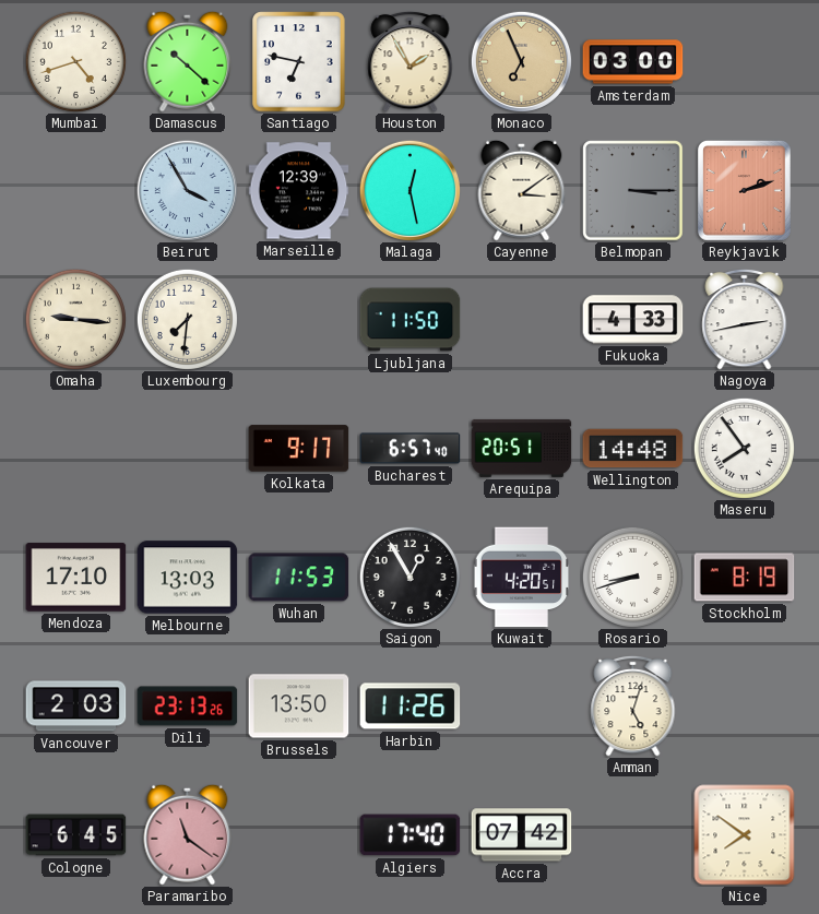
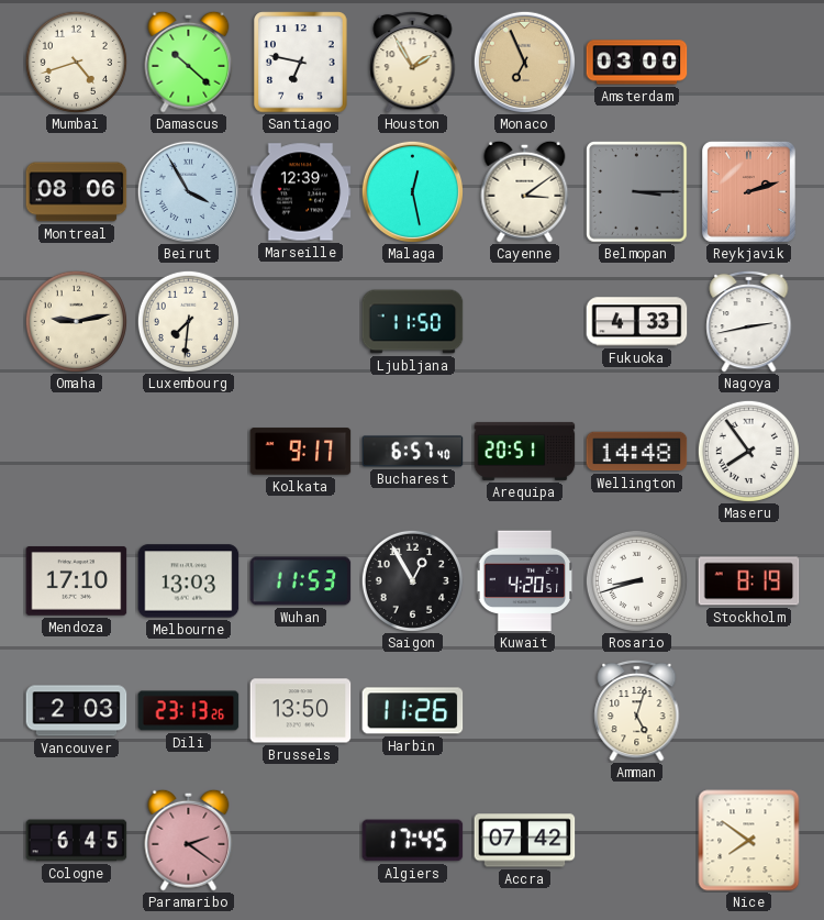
Montreal: none -> 08:06
Omaha: 9:16 -> 9:13
Paramaribo: 11:21 -> 2:21
Algiers: 17:40 -> 17:45
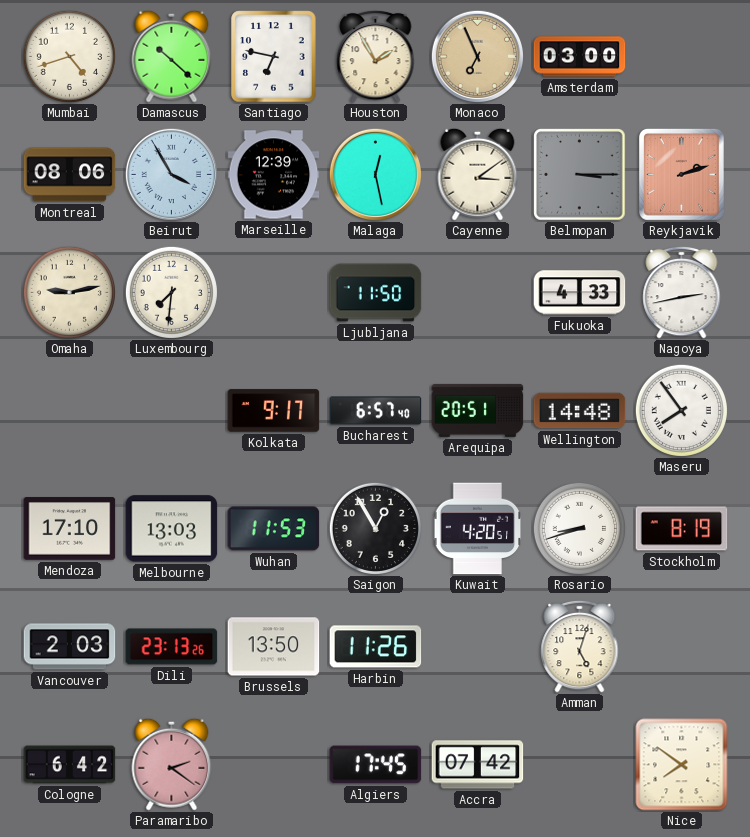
Cologne: 6:45 -> 6:42
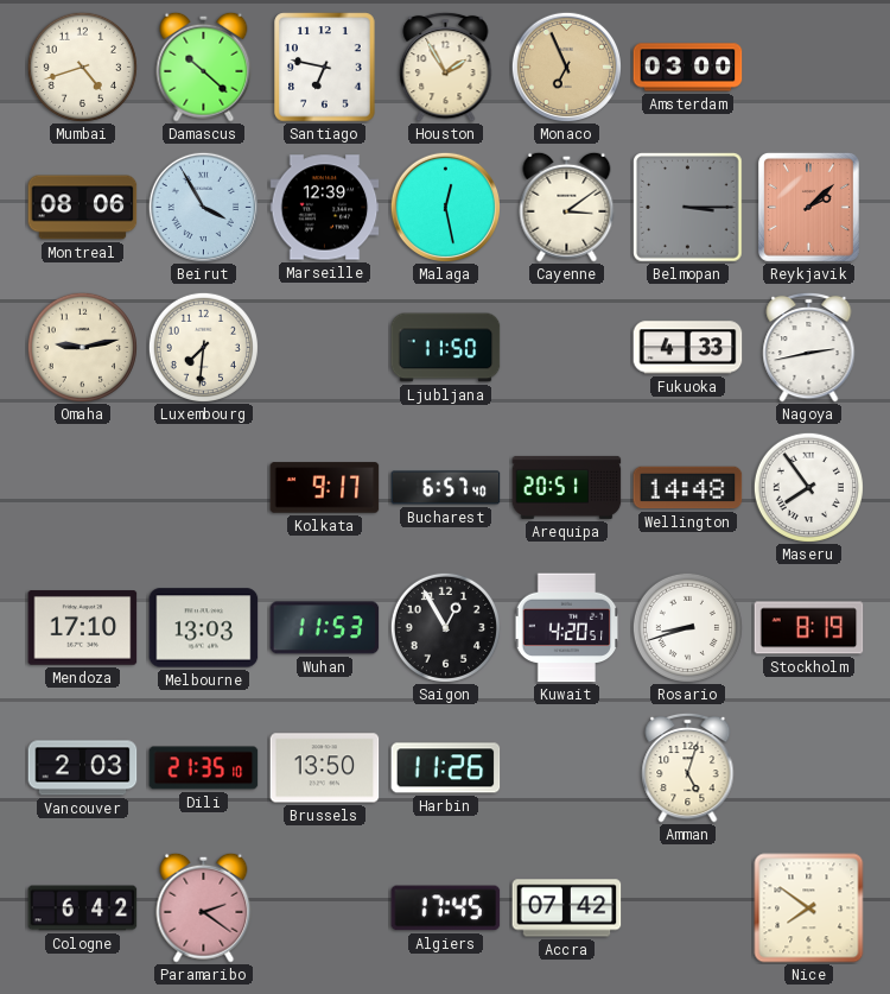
Reykjavik: 2:12 -> 2:08
Dili: 23:13 -> 21:35
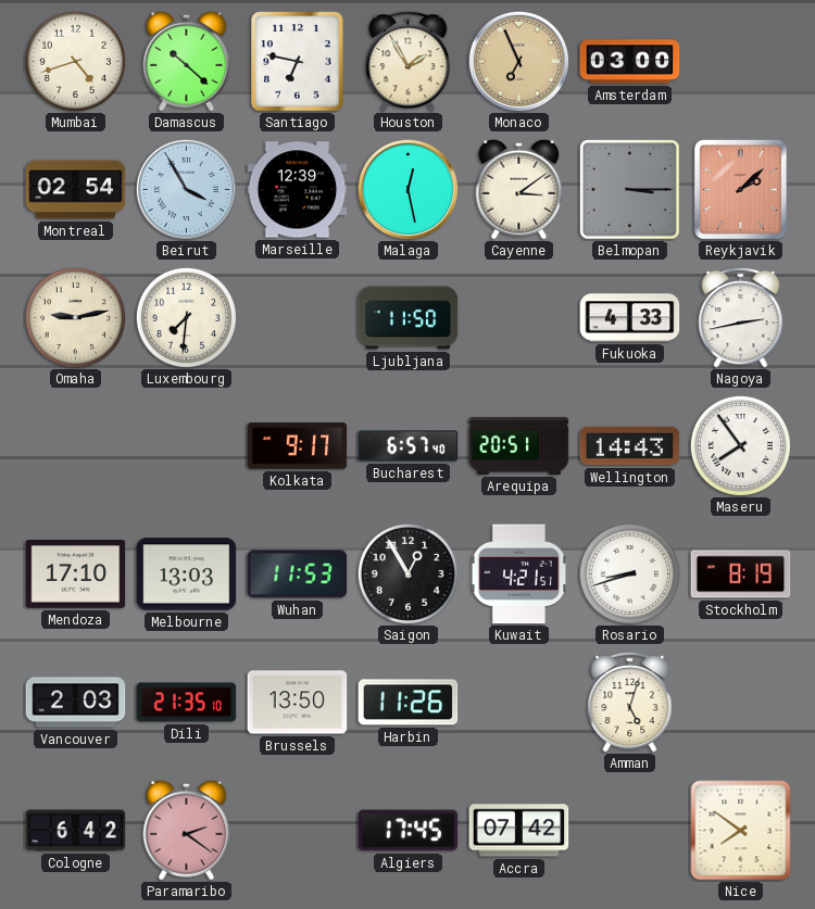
Montreal: 08:06 -> 02:54
Wellington: 14:48 -> 14:43
Kuwait: 4:20 -> 4:21
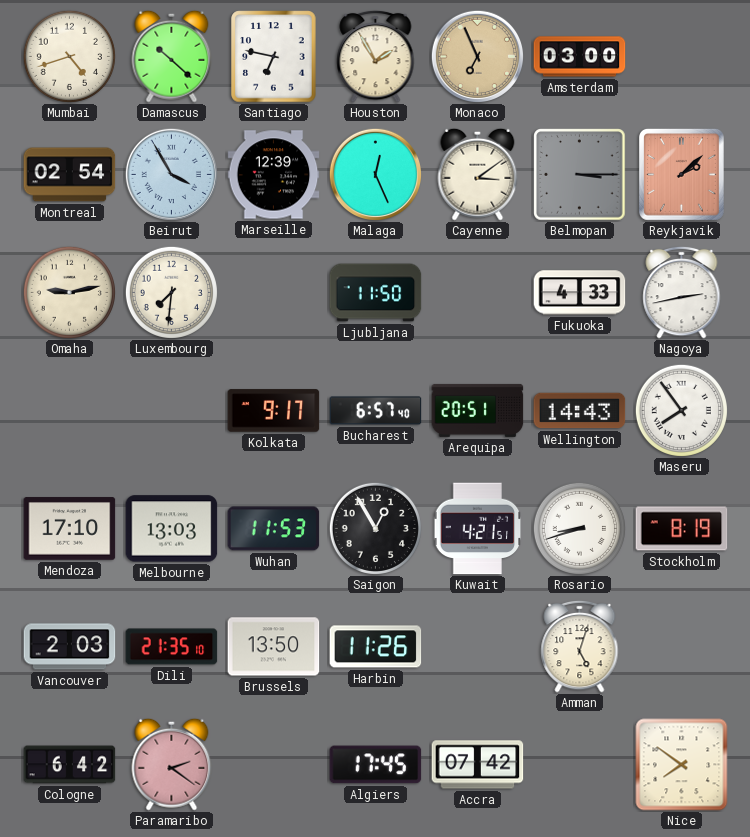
Malaga: 12:28 -> 12:26
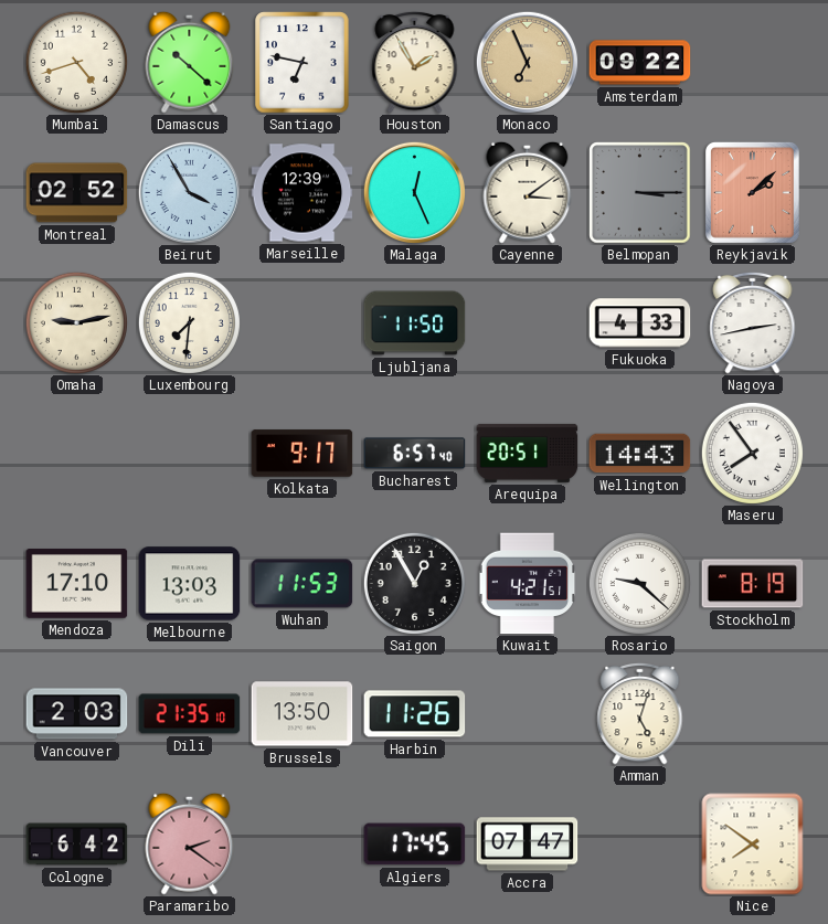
Amsterdam: 03:00 -> 09:22
Montreal: 02:54 -> 02:52
Rosario: 8:42 -> 9:22
Accra: 07:42 -> 07:47
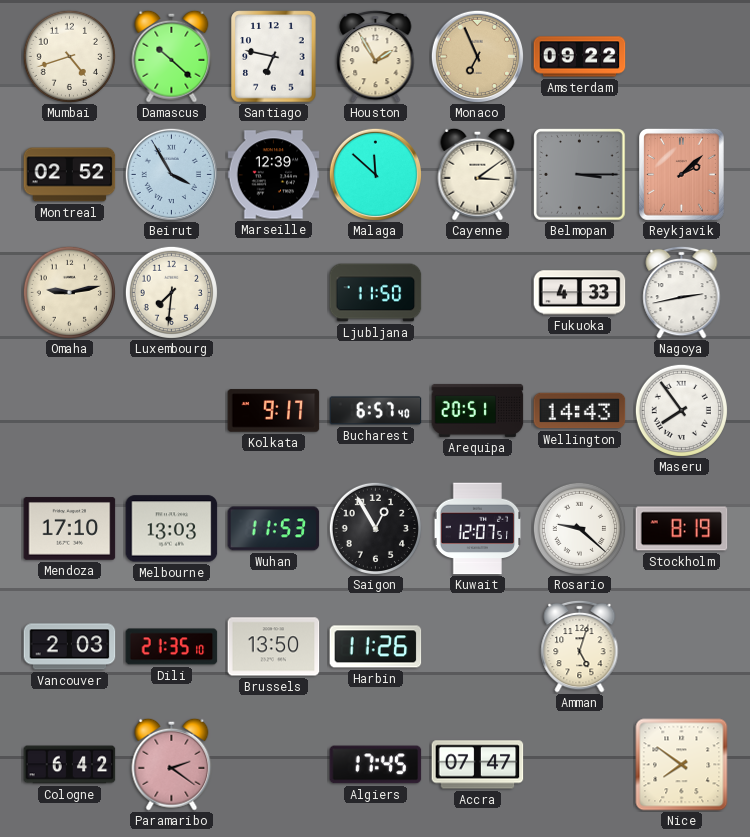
Malaga: 12:26 -> 11:52
Kuwait: 4:21 -> 12:07
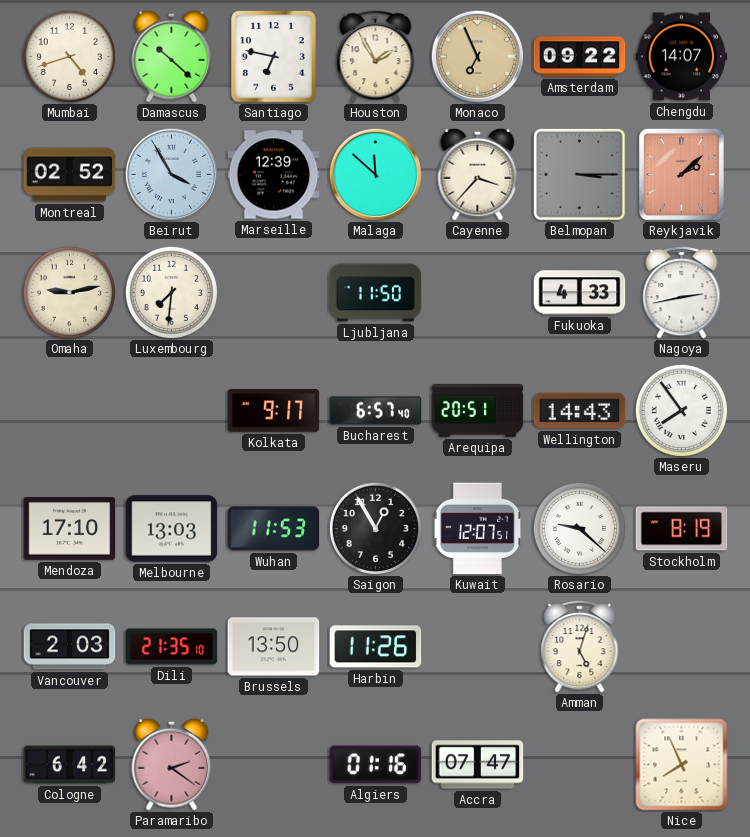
Chengdu: none -> 14:07
Cayenne: 3:09 -> 3:37
Algiers: 17:45 -> 01:16
Nice: 7:51 -> 7:56
